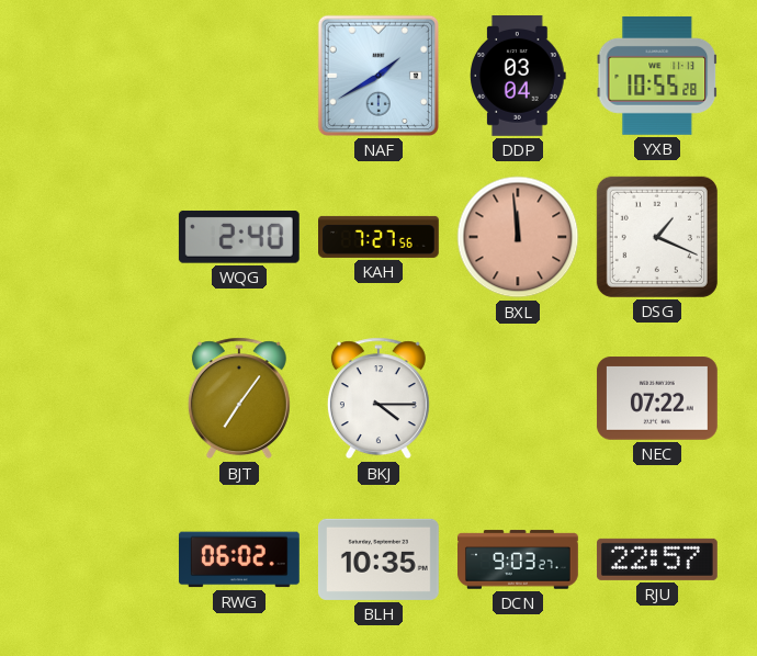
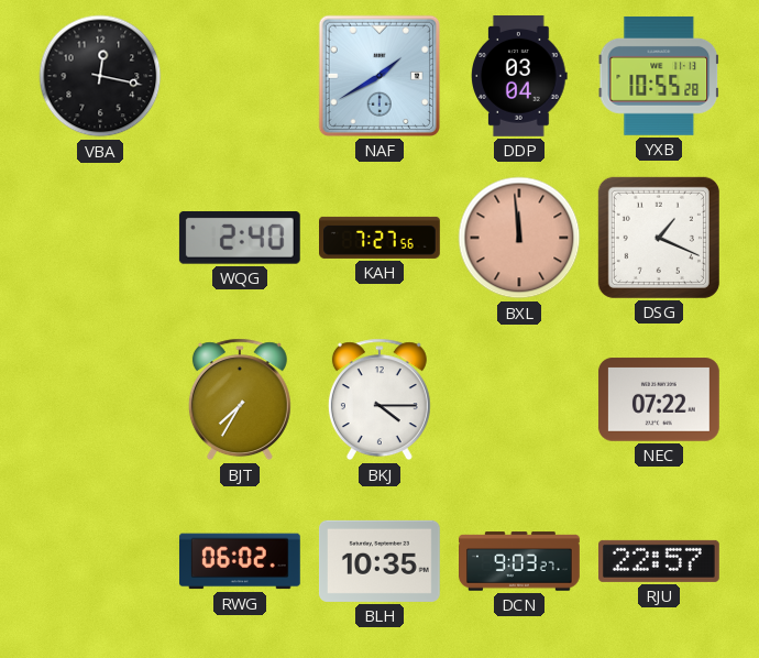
VBA: none -> 12:17
BJT: 7:06 -> 7:35
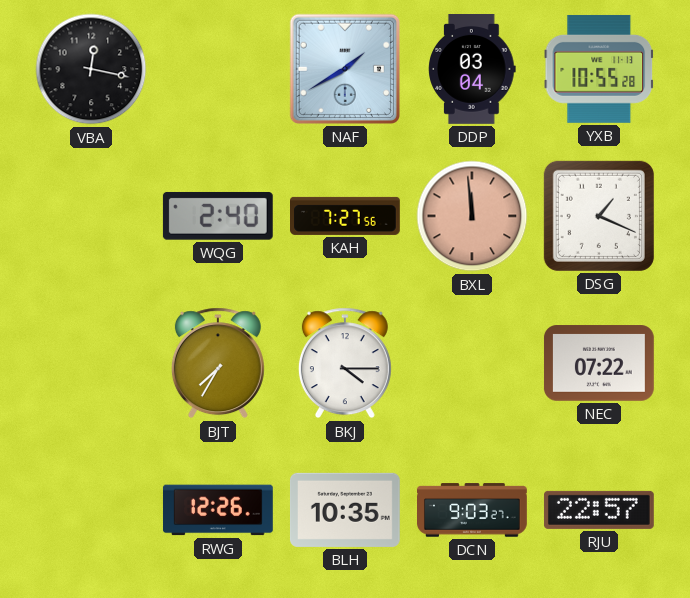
RWG: 06:02 -> 12:26
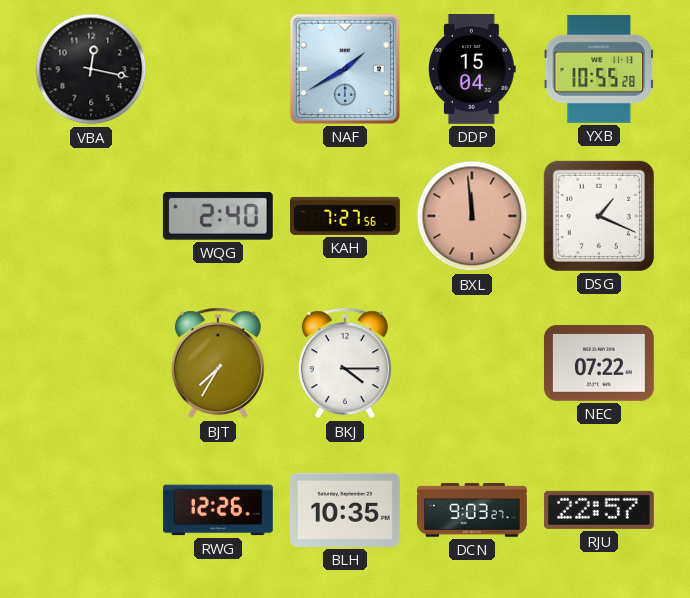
DDP: 03:04 -> 15:04
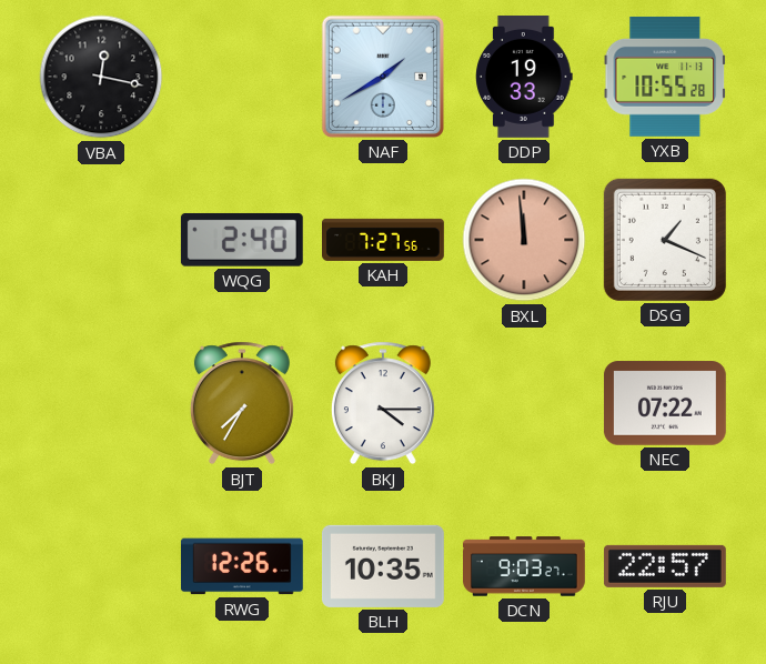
DDP: 15:04 -> 19:33
